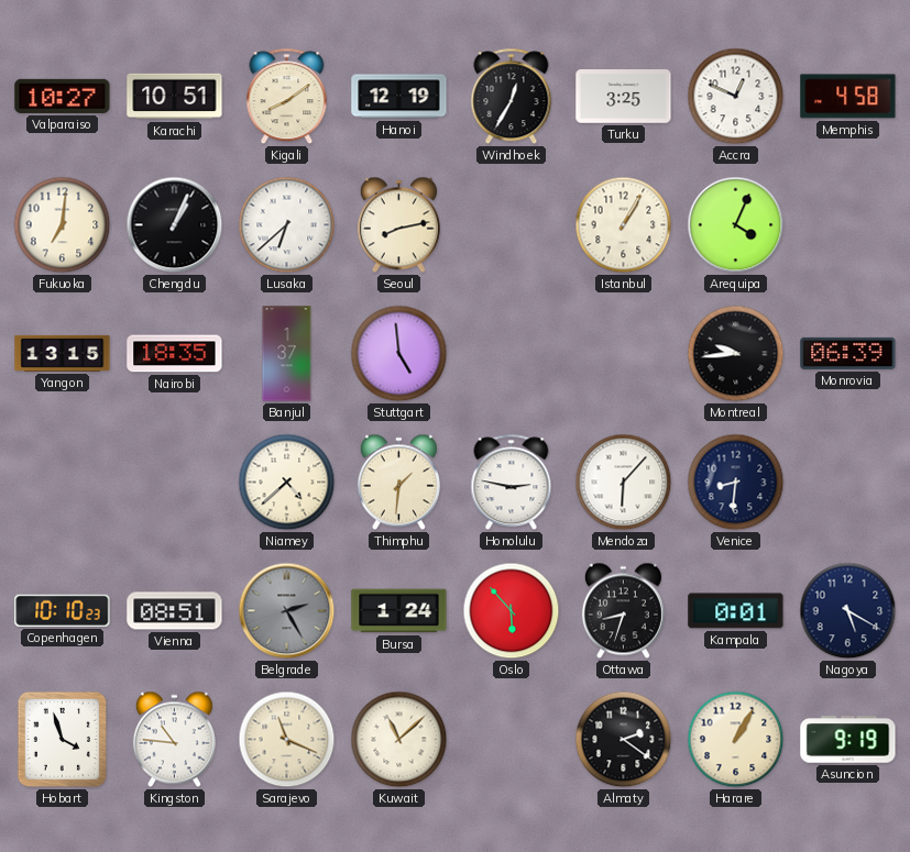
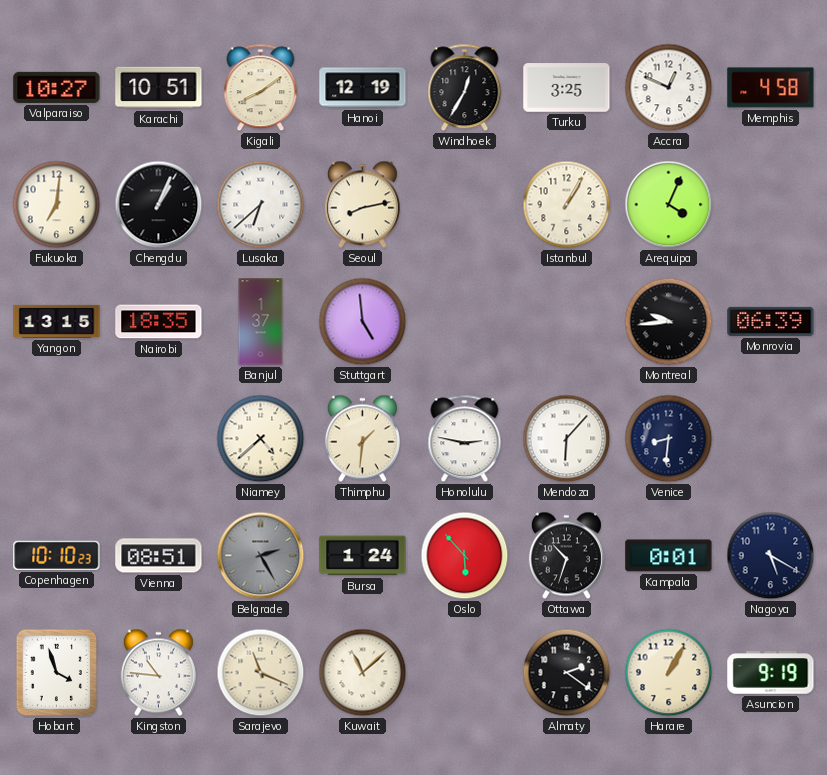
Ottawa: 8:33 -> 10:33
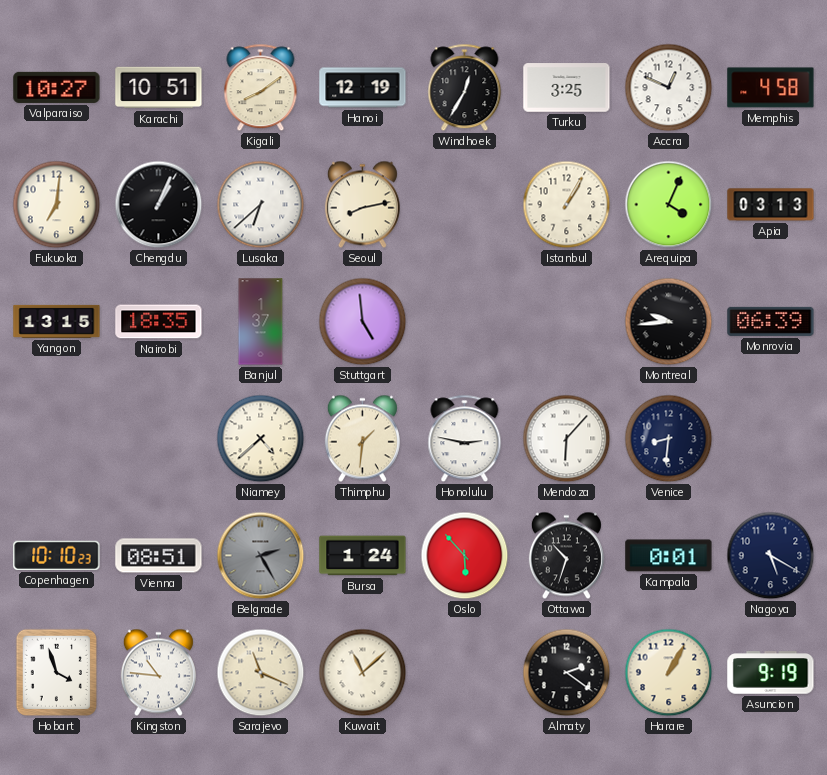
Apia: none -> 03:13
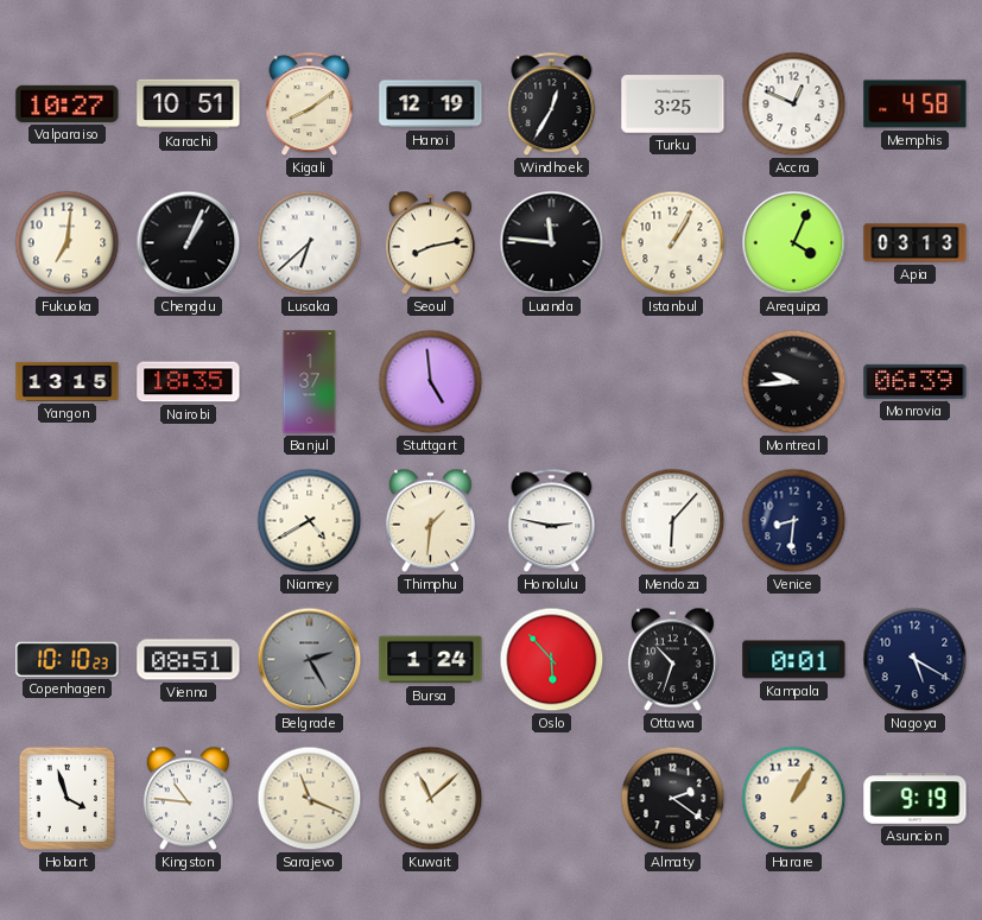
Luanda: none -> 11:46
Niamey: 4:38 -> 4:40
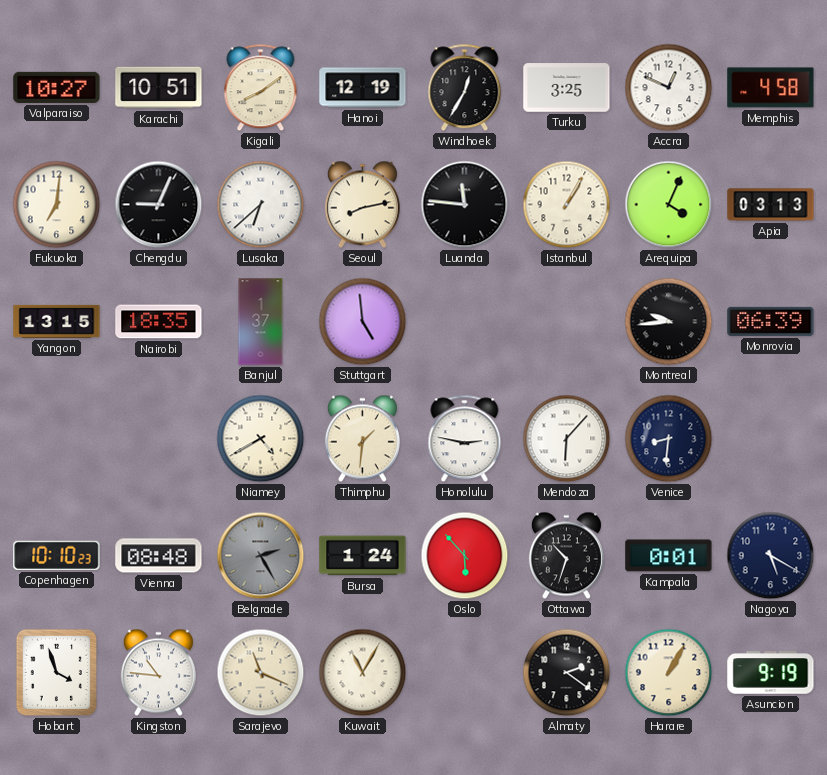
Chengdu: 1:04 -> 9:04
Vienna: 08:51 -> 08:48
Kuwait: 11:08 -> 11:05
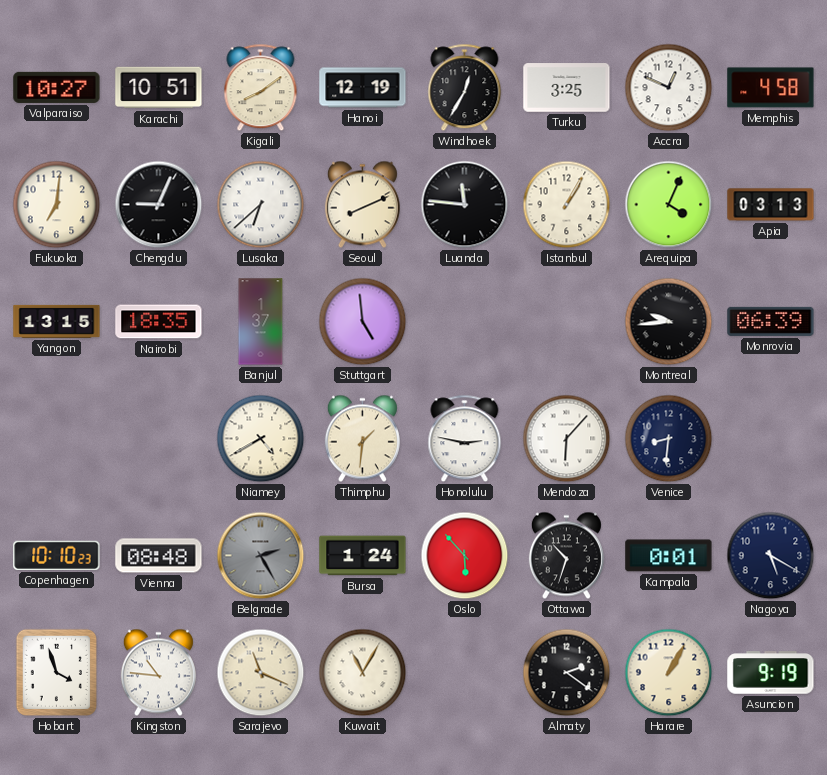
Seoul: 8:13 -> 8:11
